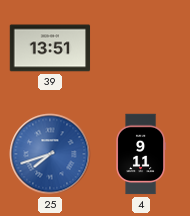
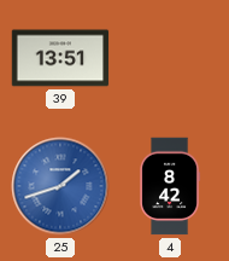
25: 7:42 -> 1:42
4: 9:11 -> 8:42
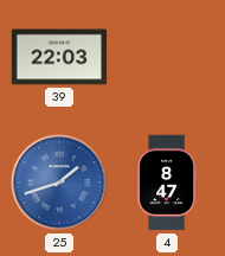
39: 13:51 -> 22:03
4: 8:42 -> 8:47
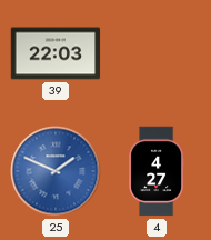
25: 1:42 -> 1:49
4: 8:47 -> 4:27
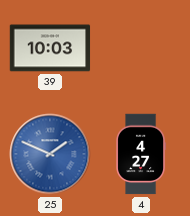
39: 22:03 -> 10:03
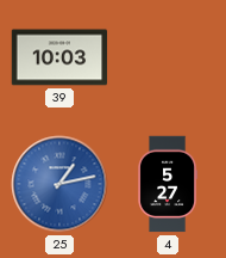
25: 1:49 -> 1:13
4: 4:27 -> 5:27
